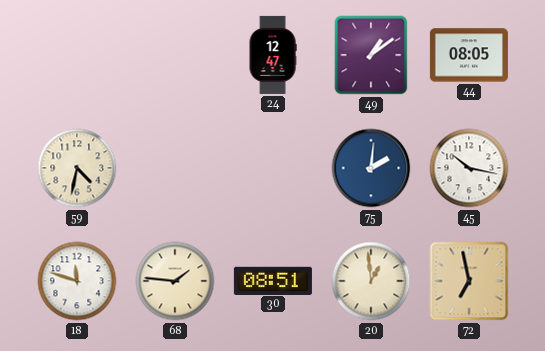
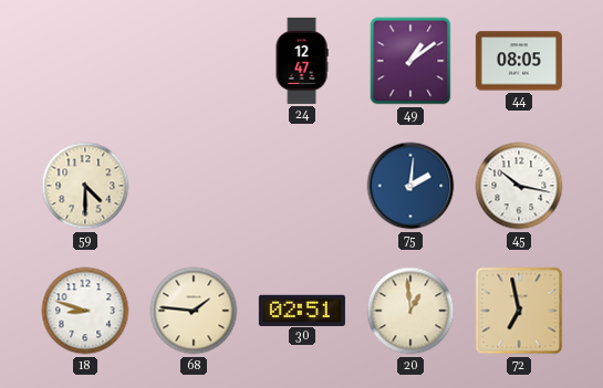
59: 4:32 -> 4:30
18: 11:48 -> 8:48
30: 08:51 -> 02:51
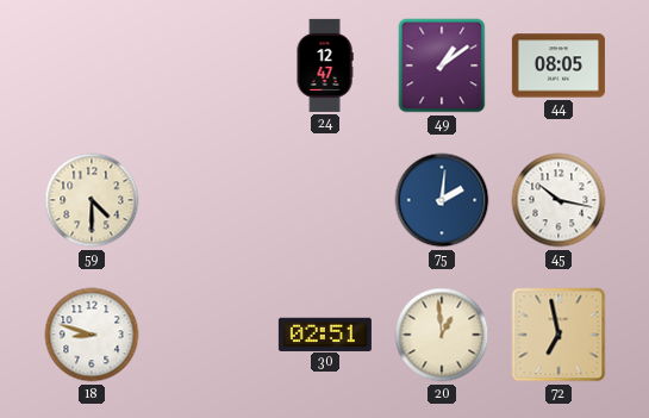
68: 1:46 -> none
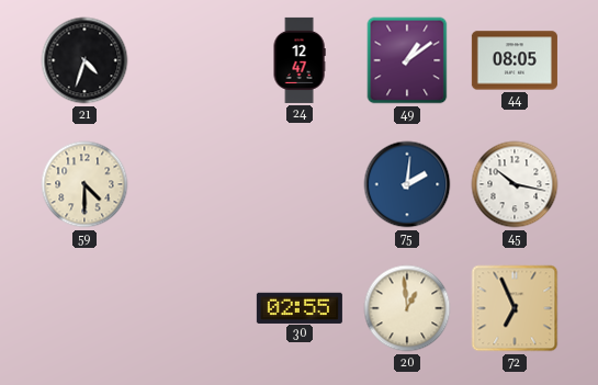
21: none -> 4:33
18: 8:48 -> none
30: 02:51 -> 02:55
72: 6:58 -> 6:56
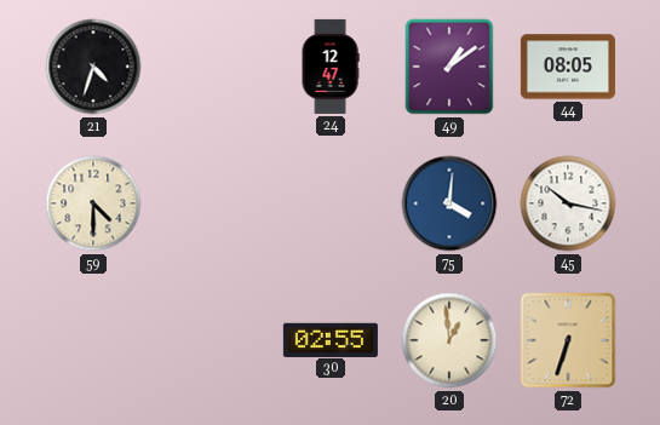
75: 2:01 -> 4:01
72: 6:56 -> 6:33
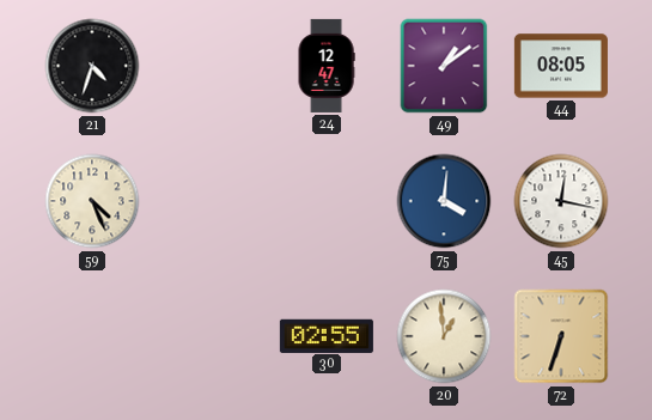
59: 4:30 -> 4:26
45: 10:17 -> 12:17
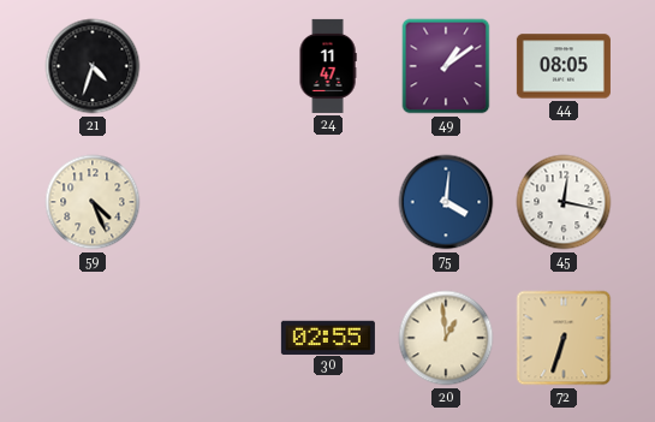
24: 12:47 -> 11:47
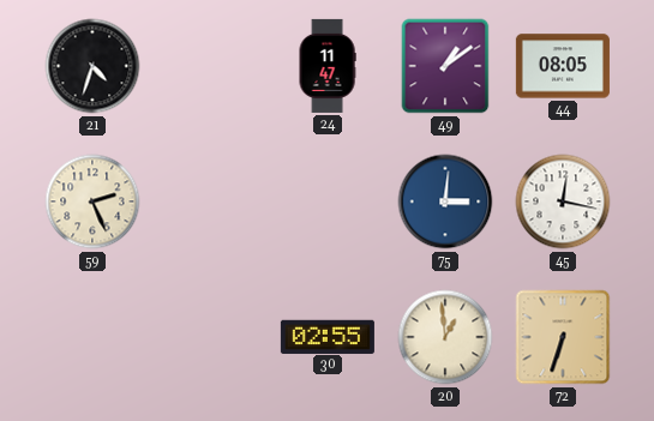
59: 4:26 -> 2:26
75: 4:01 -> 3:01
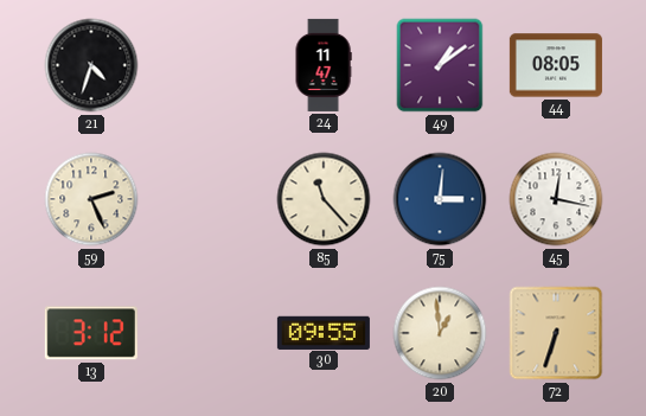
85: none -> 11:23
13: none -> 3:12
30: 02:55 -> 09:55
